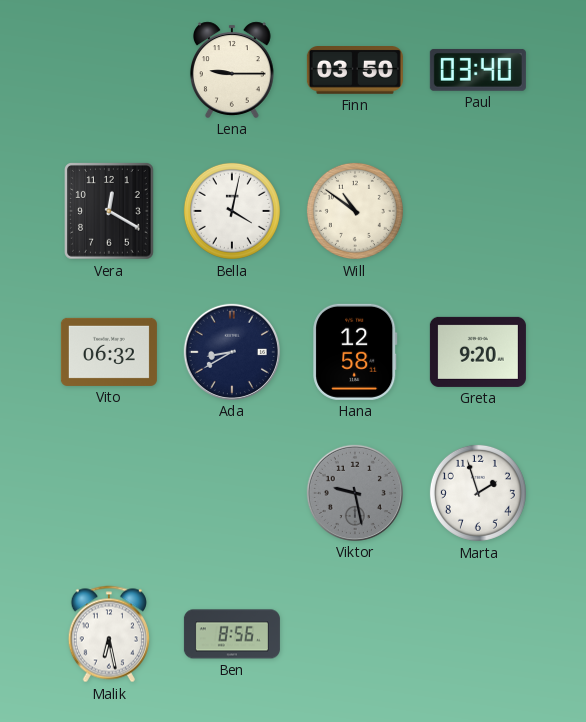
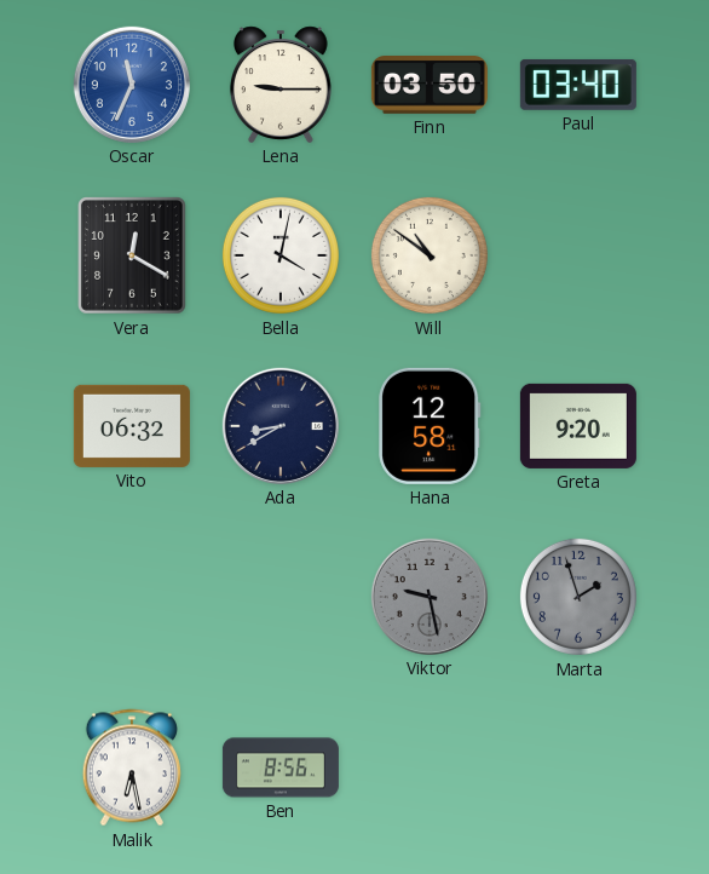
Oscar: none -> 11:34
Marta dial: white -> grey
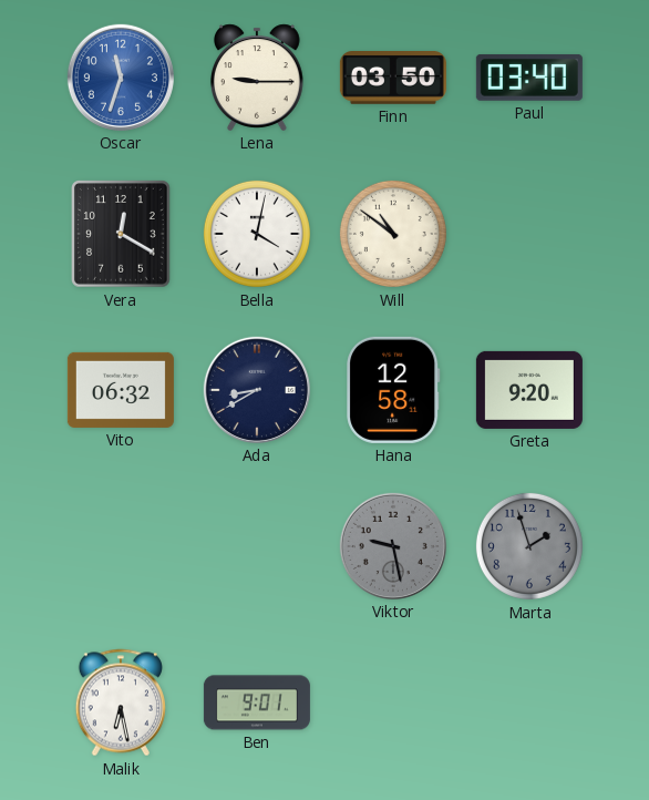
Oscar: 11:34 -> 11:33
Ben: 8:56 -> 9:01
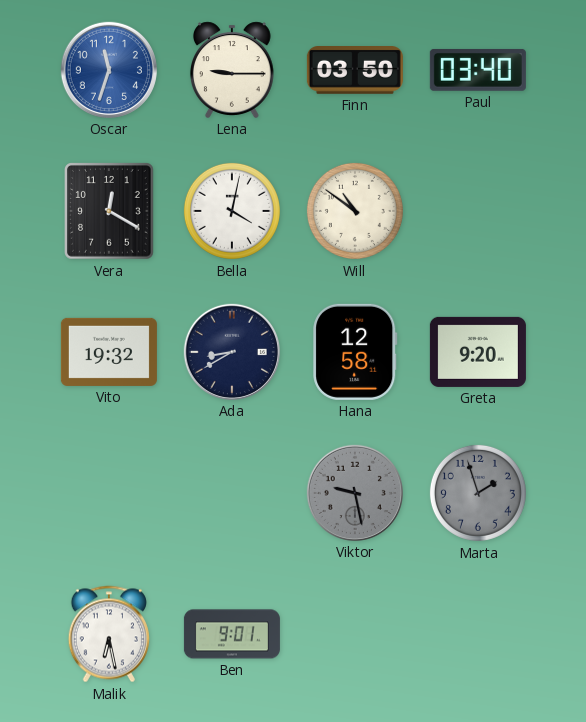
Vito: 06:32 -> 19:32
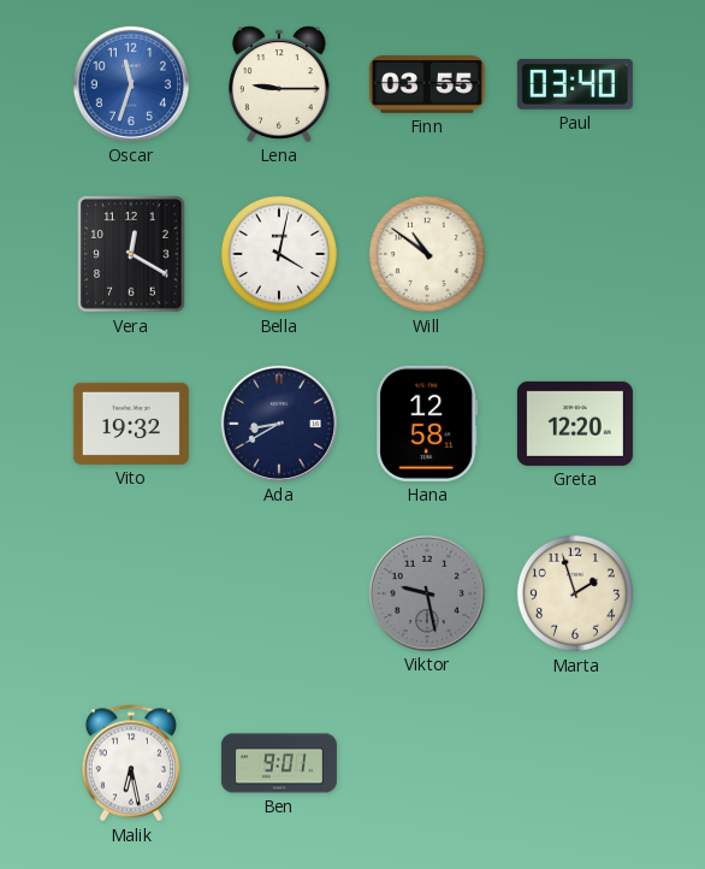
Finn: 03:50 -> 03:55
Greta: 9:20 -> 12:20
Marta dial: grey -> cream
